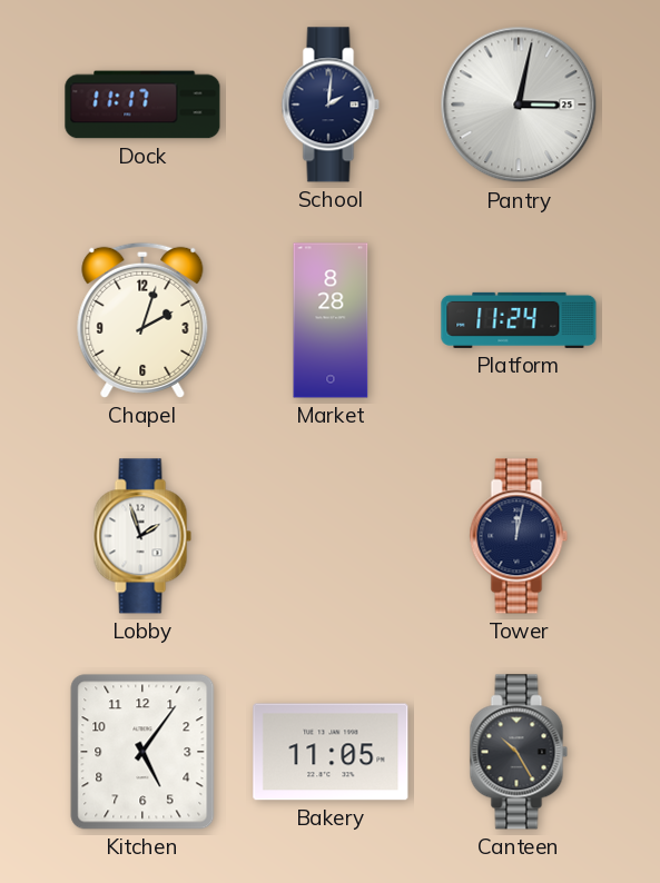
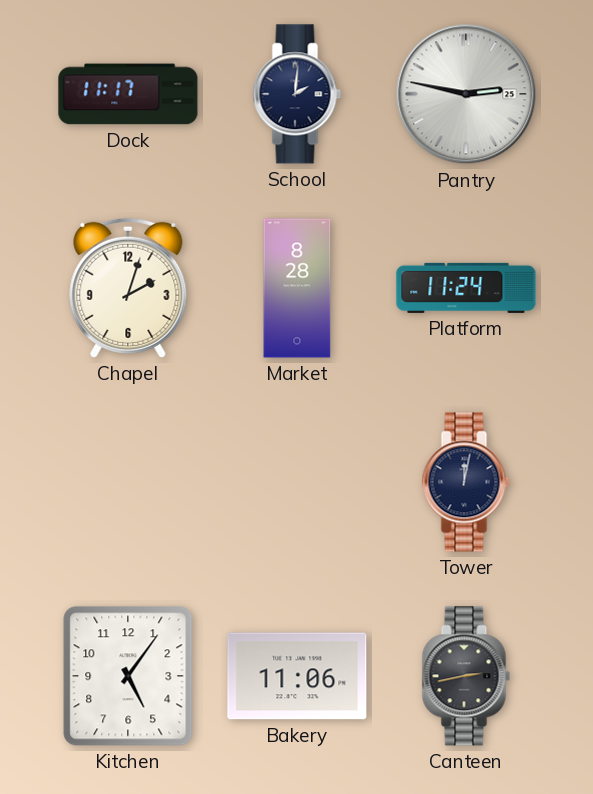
Pantry: 3:02 -> 2:47
Lobby: 1:57 -> none
Bakery: 11:05 -> 11:06
Canteen: 10:25 -> 2:43
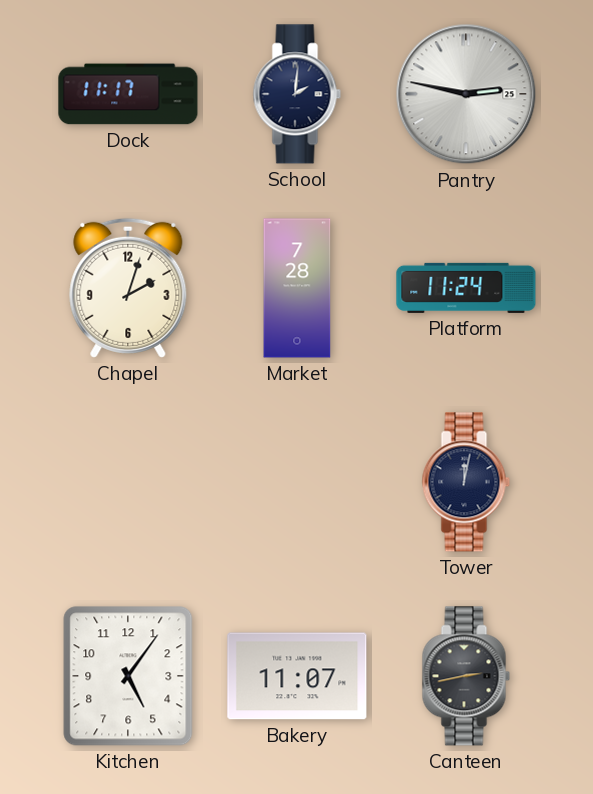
Market: 8:28 -> 7:28
Bakery: 11:06 -> 11:07
